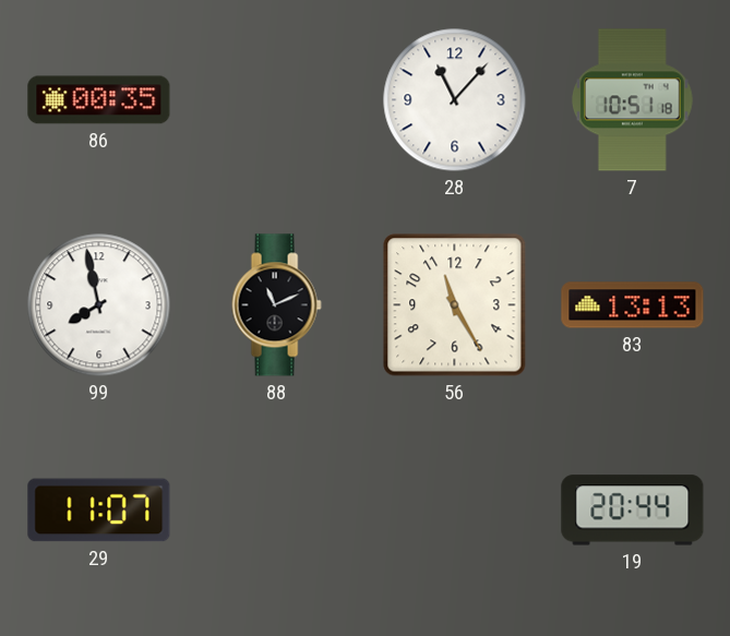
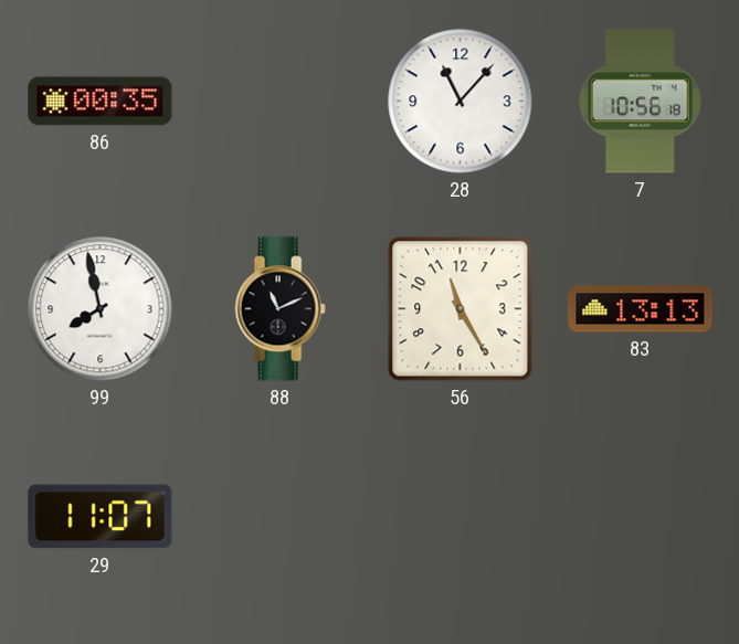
7: 10:51 -> 10:56
19: 20:44 -> none
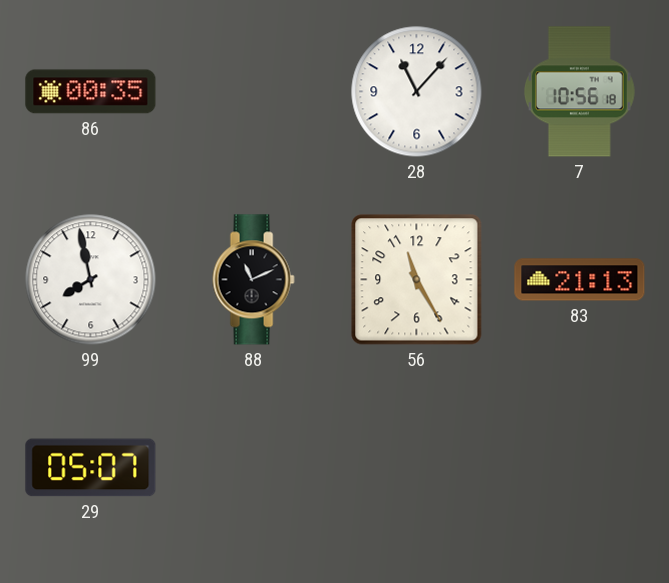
83: 13:13 -> 21:13
29: 11:07 -> 05:07
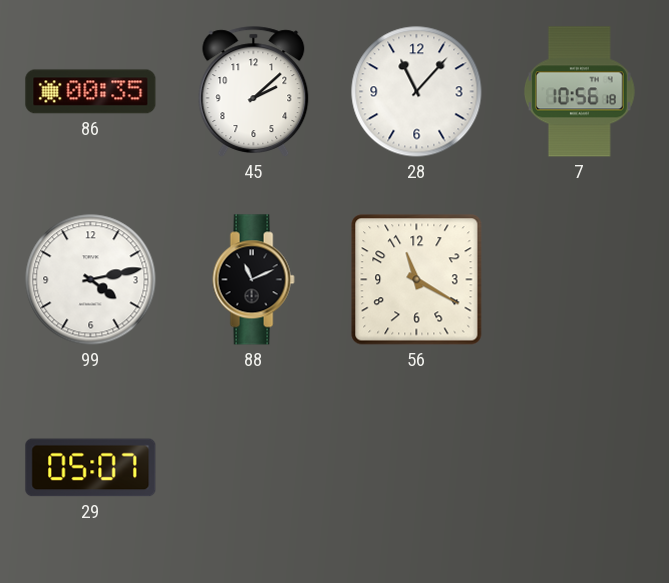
45: none -> 2:08
99: 7:58 -> 4:13
56: 11:25 -> 11:20
83: 21:13 -> none
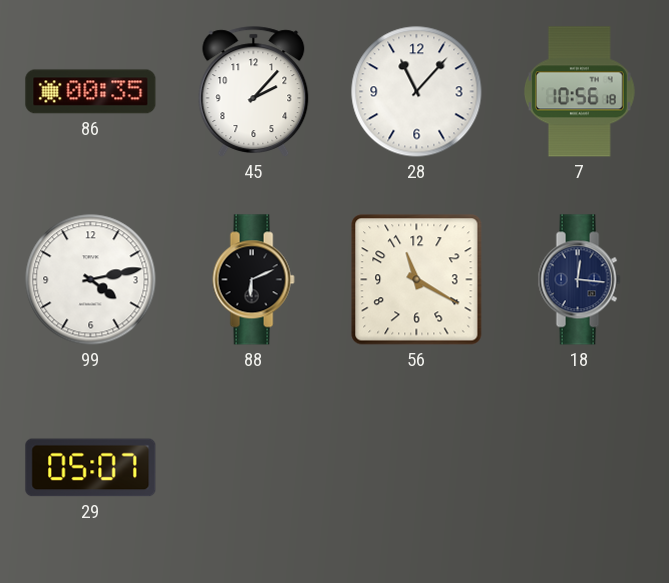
45: 2:08 -> 2:07
88: 11:11 -> 6:11
18: none -> 12:16
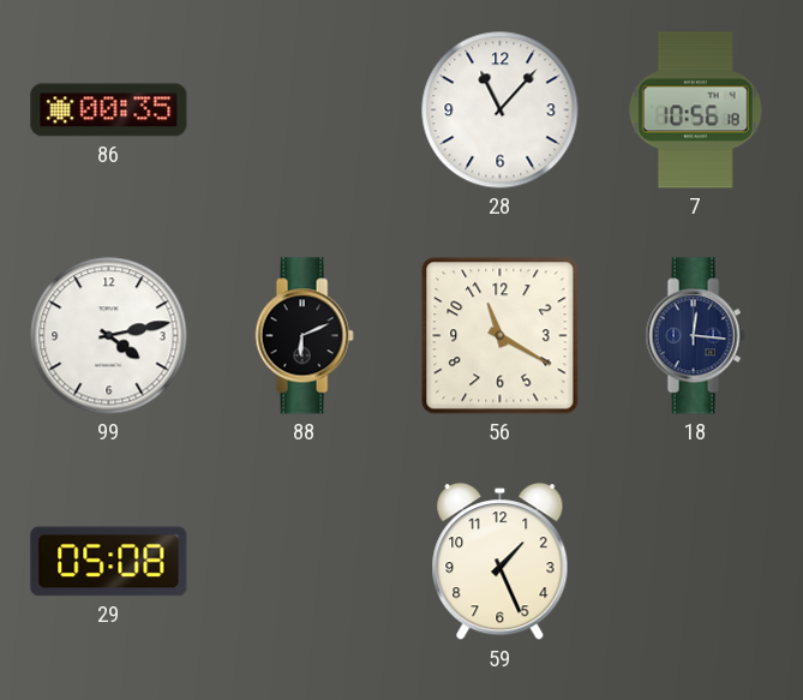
45: 2:07 -> none
29: 05:07 -> 05:08
59: none -> 1:26
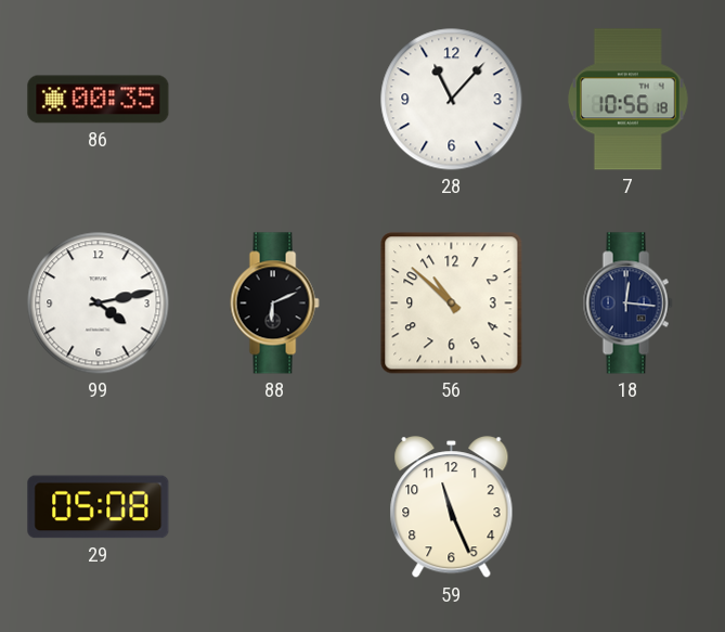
56: 11:20 -> 10:52
59: 1:26 -> 11:26
